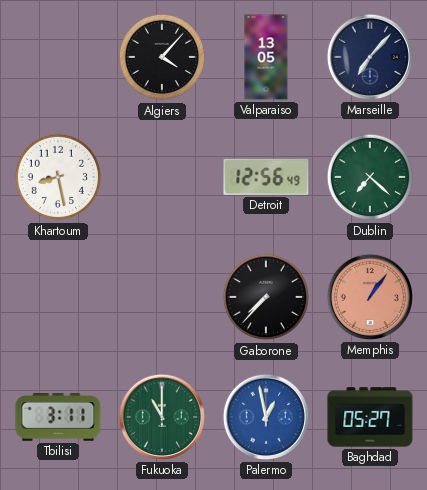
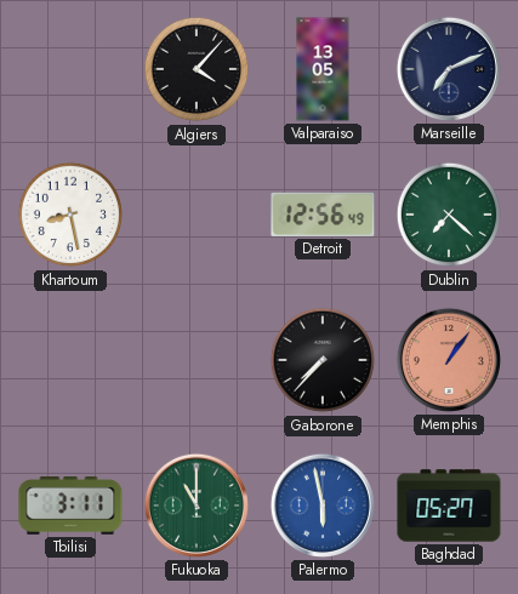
Marseille: 7:07 -> 7:11
Palermo: 12:58 -> 5:58
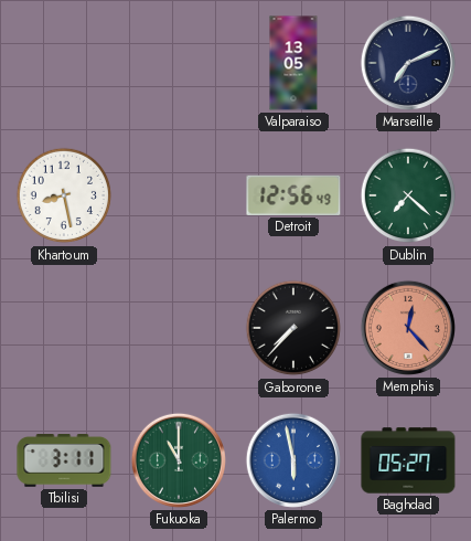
Algiers: 4:07 -> none
Memphis: 1:06 -> 12:23
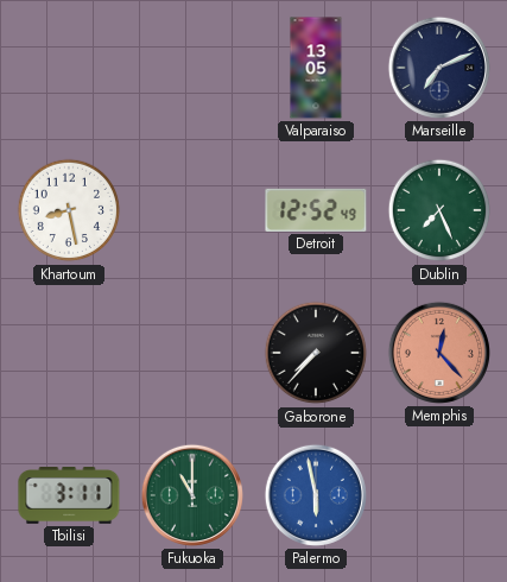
Detroit: 12:56 -> 12:52
Dublin: 7:22 -> 7:26
Baghdad: 05:27 -> none
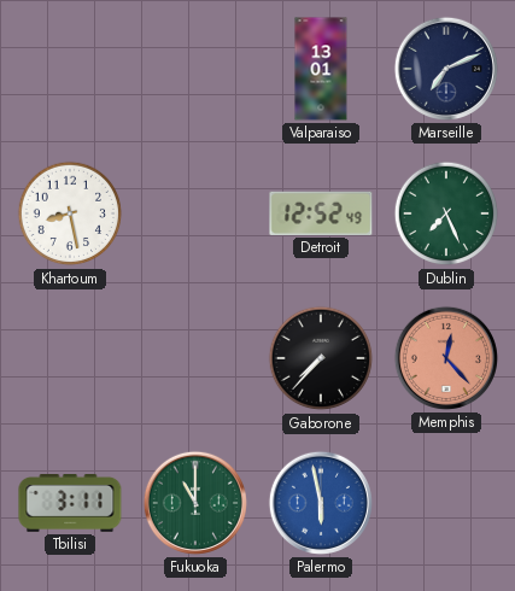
Valparaiso: 13:05 -> 13:01
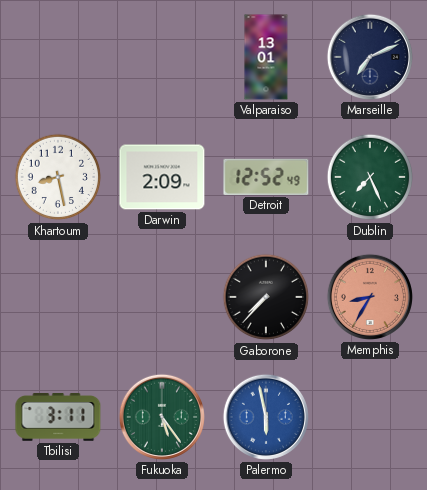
Darwin: none -> 2:09
Memphis: 12:23 -> 8:35
Fukuoka: 11:00 -> 5:24
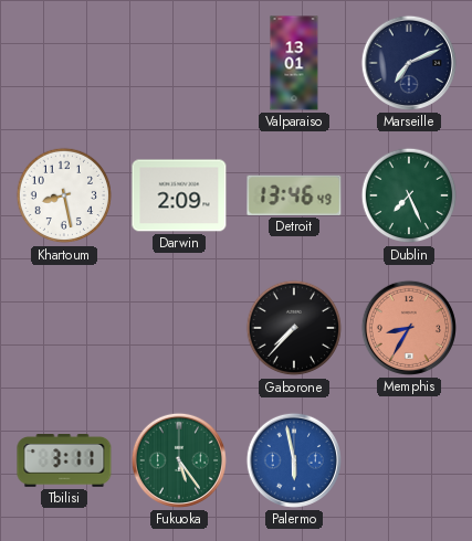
Detroit: 12:52 -> 13:46
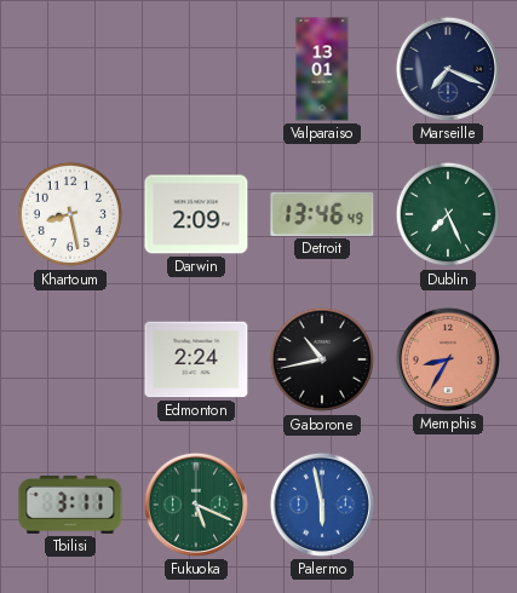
Marseille: 7:11 -> 7:19
Edmonton: none -> 2:24
Gaborone: 7:37 -> 10:43
Fukuoka: 5:24 -> 5:19
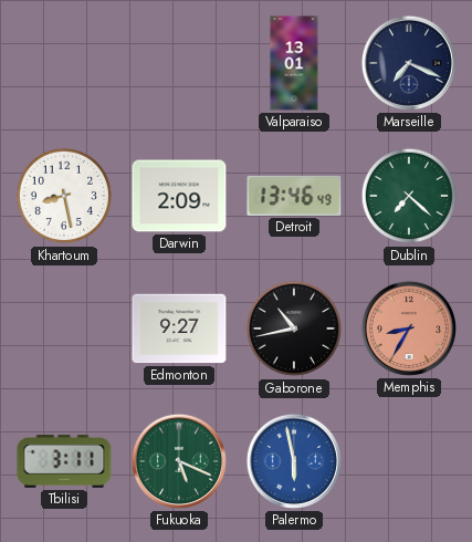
Dublin: 7:26 -> 7:22
Edmonton: 2:24 -> 9:27
